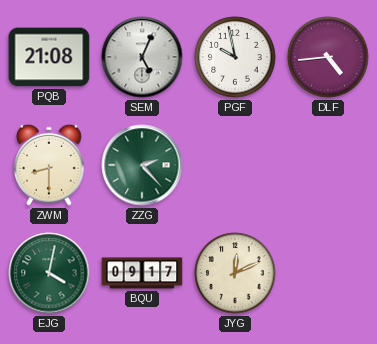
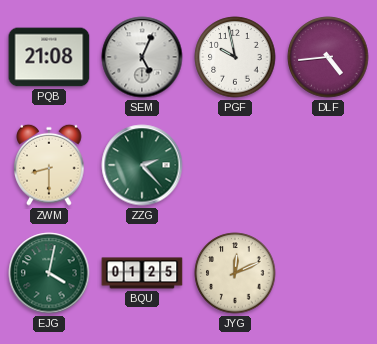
BQU: 09:17 -> 01:25
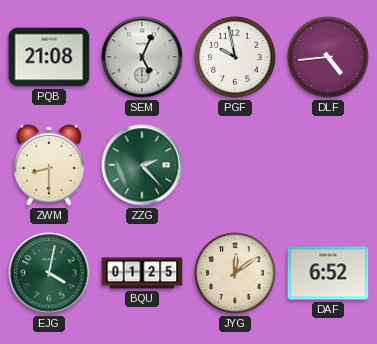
JYG: 12:11 -> 12:09
DAF: none -> 6:52
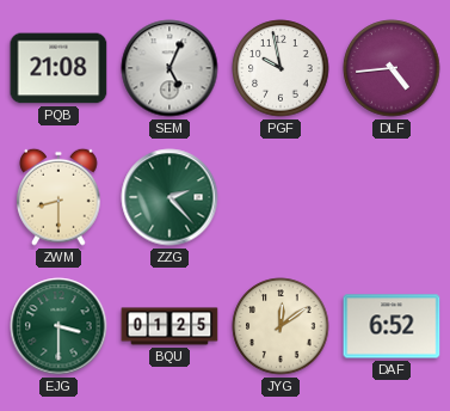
EJG: 4:02 -> 3:30
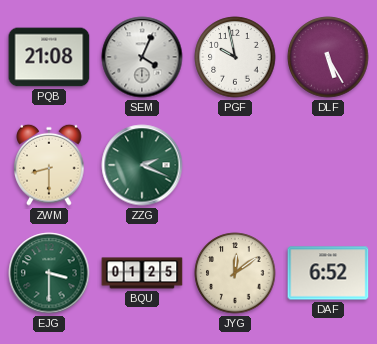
SEM: 5:04 -> 4:04
DLF: 4:44 -> 5:25
ZZG: 2:23 -> 2:19
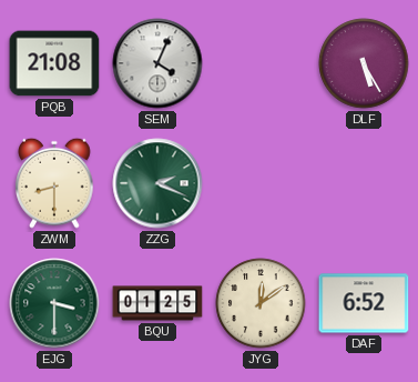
PGF: 9:58 -> none
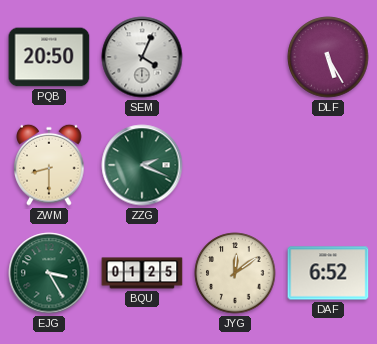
PQB: 21:08 -> 20:50
EJG: 3:30 -> 3:25
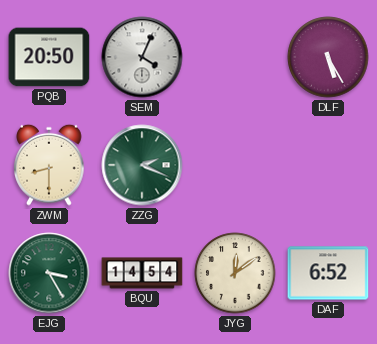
BQU: 01:25 -> 14:54
